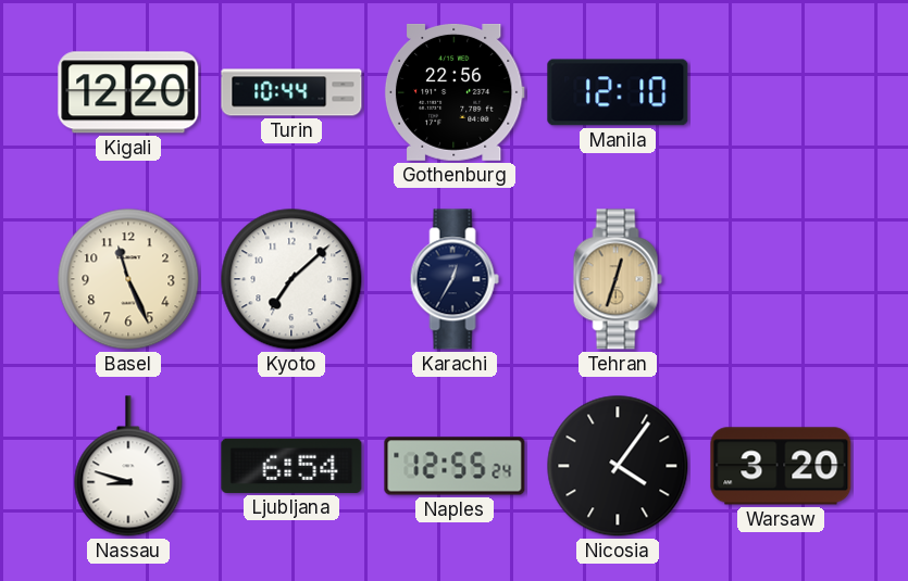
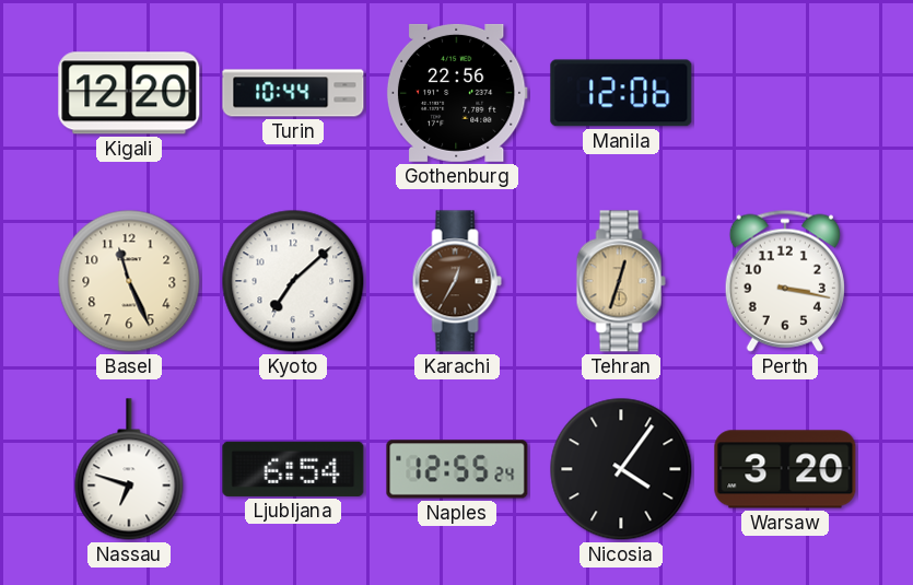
Manila: 12:10 -> 12:06
Karachi dial: navy -> brown
Perth: none -> 3:17
Nassau: 8:48 -> 6:48
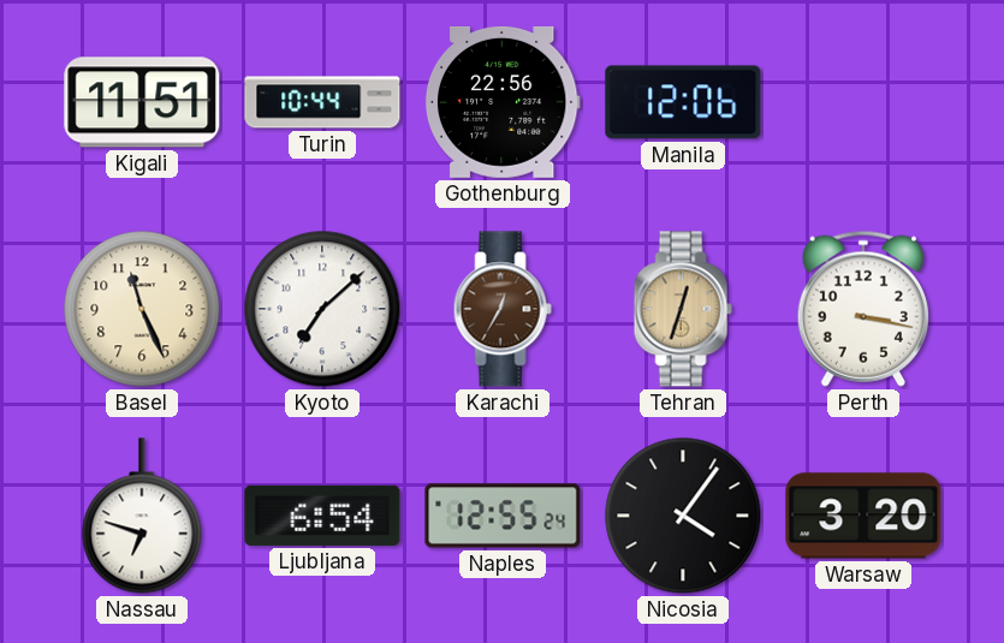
Kigali: 12:20 -> 11:51
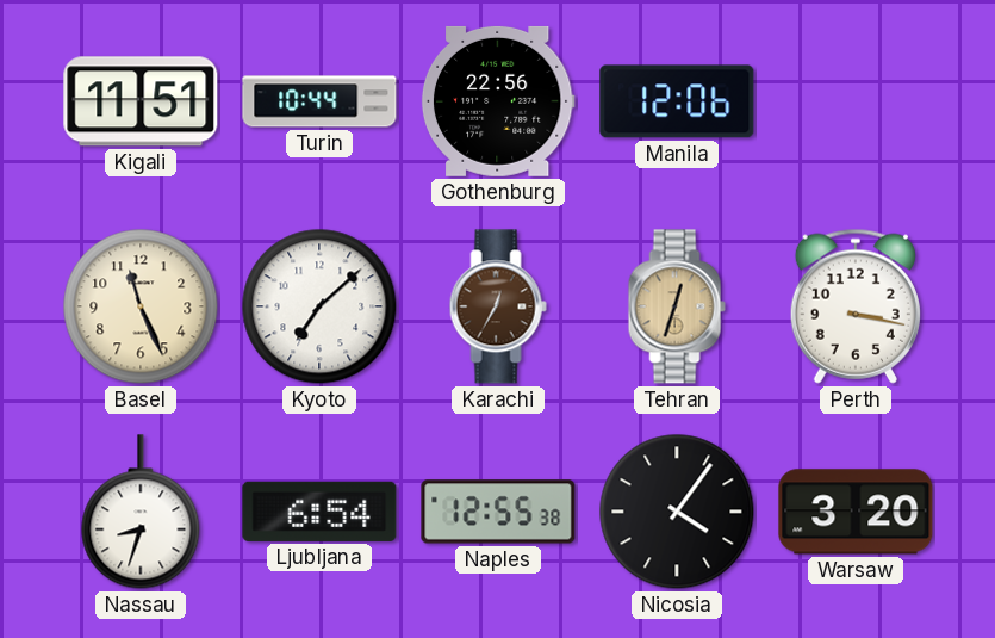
Nassau: 6:48 -> 8:33
Naples: 12:55:24 -> 12:55:38
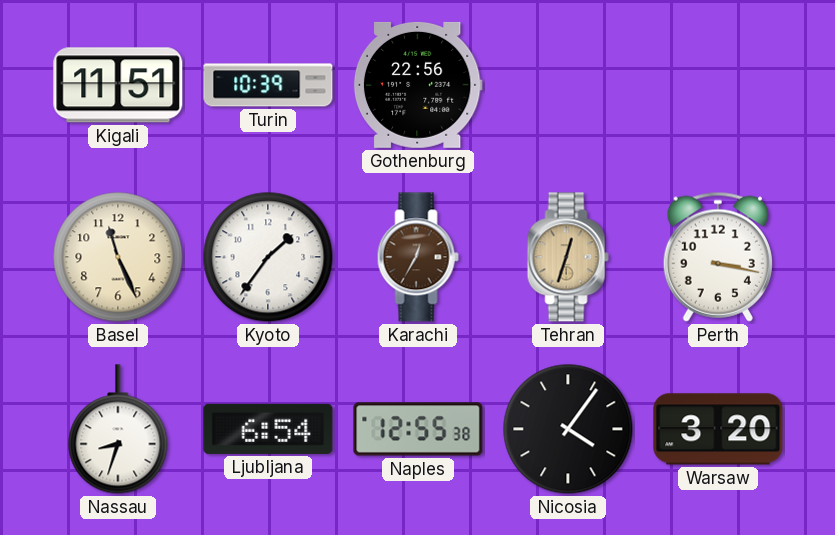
Turin: 10:44 -> 10:39
Manila: 12:06 -> none
Kyoto: 7:08 -> 1:36
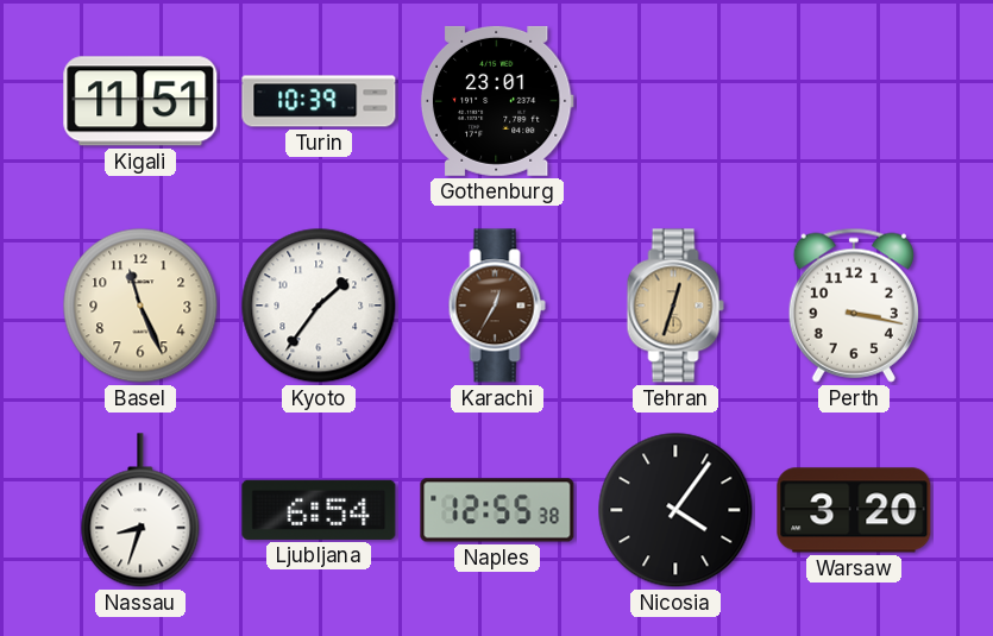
Gothenburg: 22:56 -> 23:01
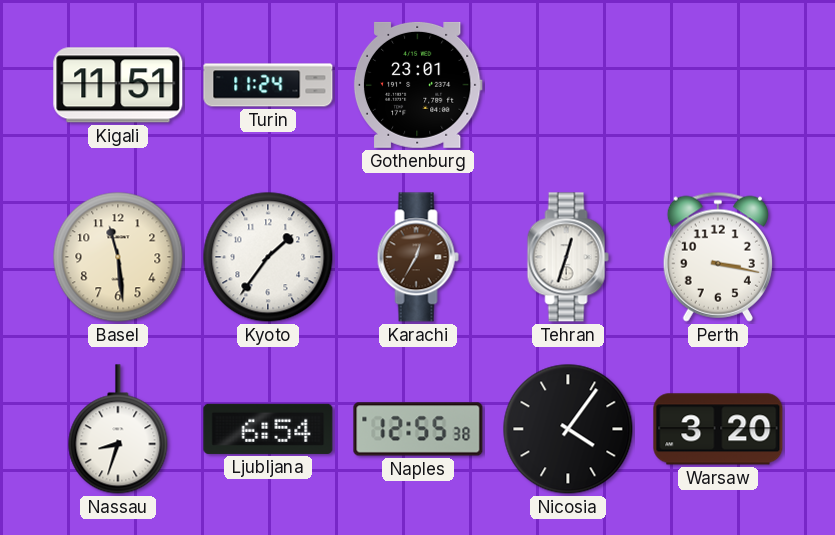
Turin: 10:39 -> 11:24
Basel: 11:26 -> 11:29
Tehran dial: champagne -> white
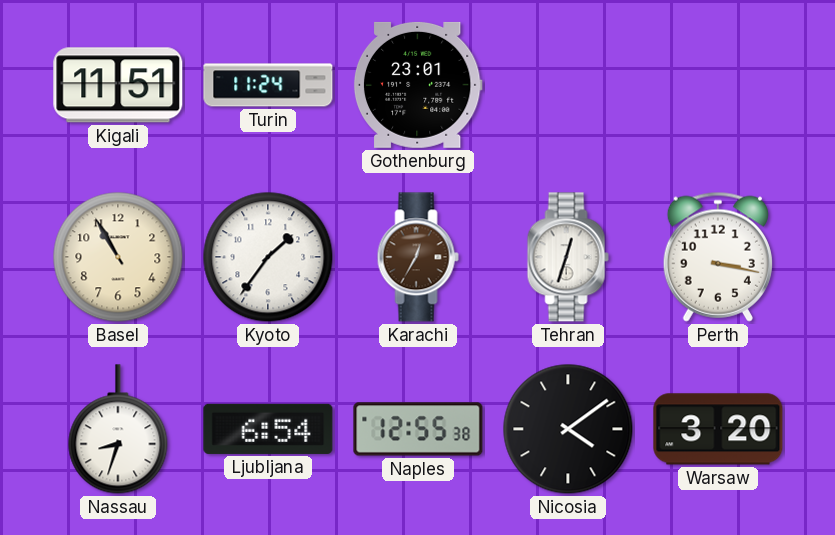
Basel: 11:29 -> 10:55
Nicosia: 4:06 -> 4:09
